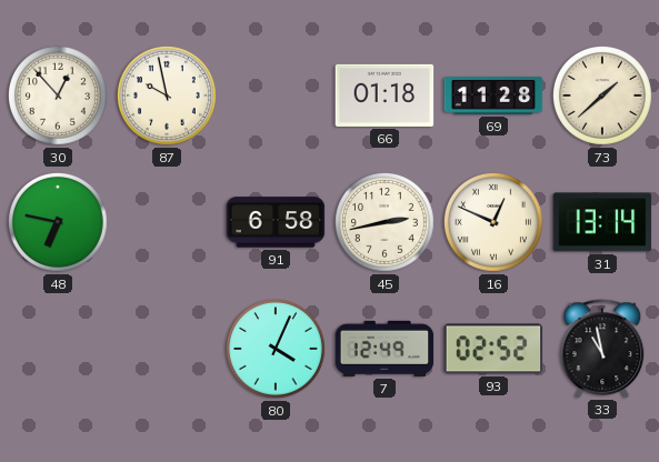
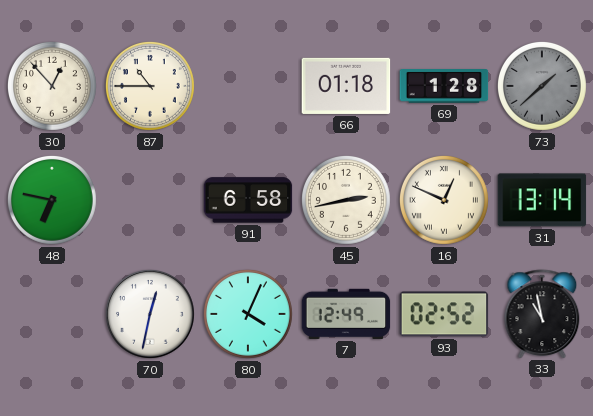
87: 9:58 -> 10:45
69: 11:28 -> 1:28
73 dial: cream -> grey
70: none -> 12:32
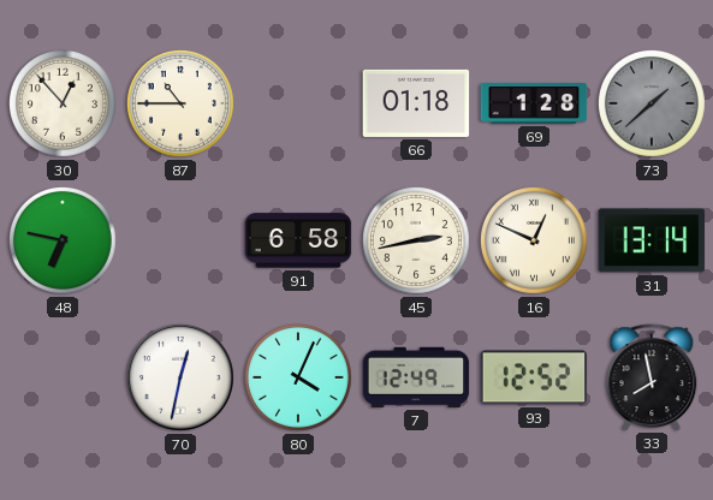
93: 02:52 -> 12:52
33: 10:58 -> 7:58
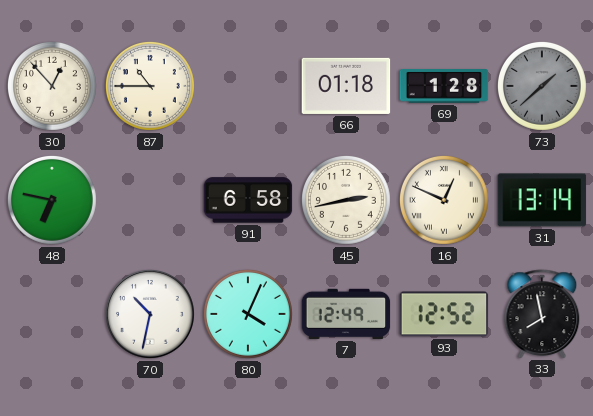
70: 12:32 -> 10:32
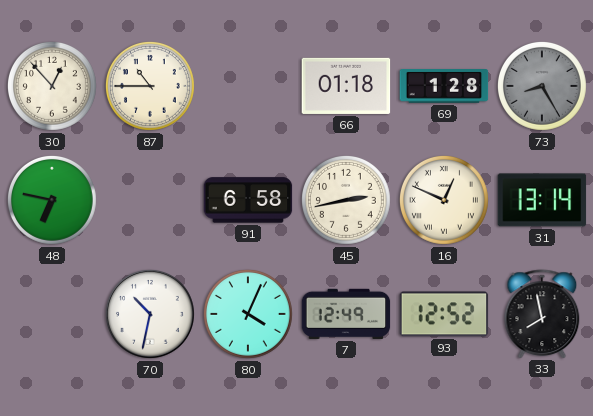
73: 1:38 -> 8:25
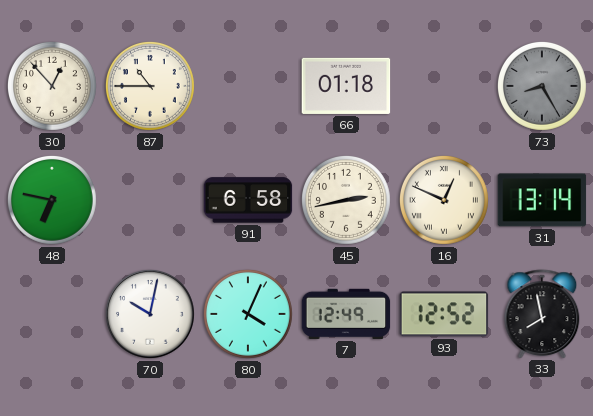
69: 1:28 -> none
70: 10:32 -> 10:02
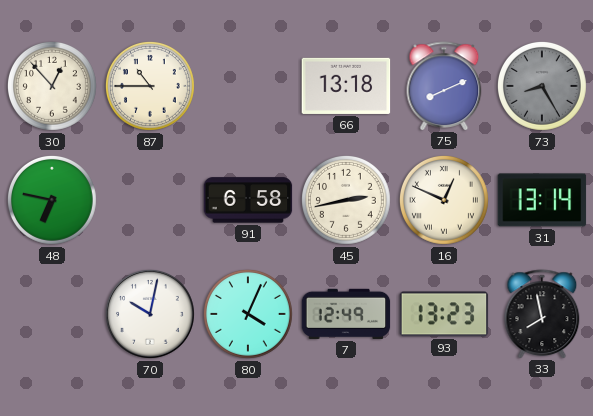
66: 01:18 -> 13:18
75: none -> 8:11
93: 12:52 -> 13:23
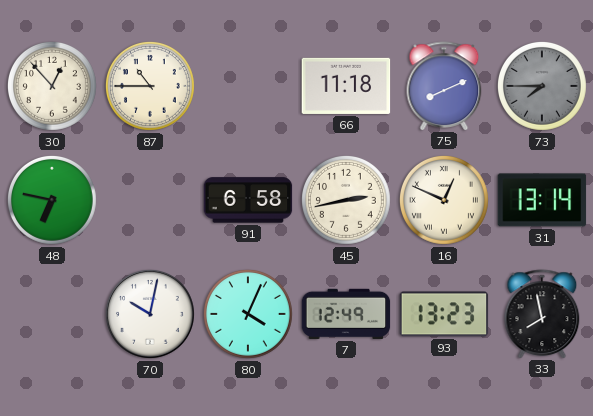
66: 13:18 -> 11:18
73: 8:25 -> 7:45
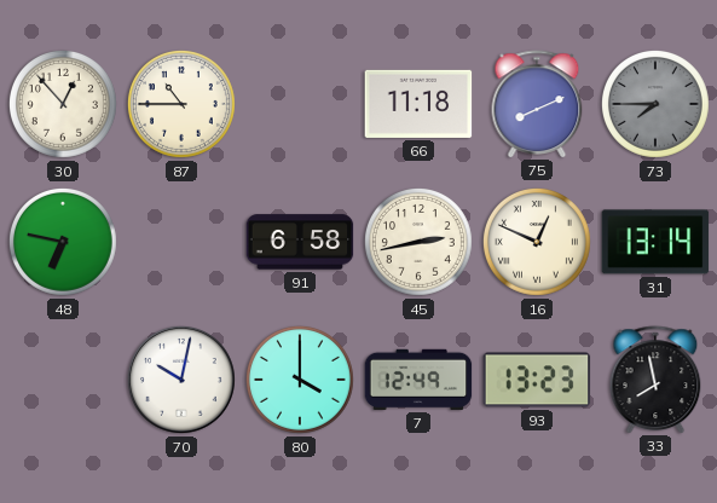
80: 4:04 -> 4:00
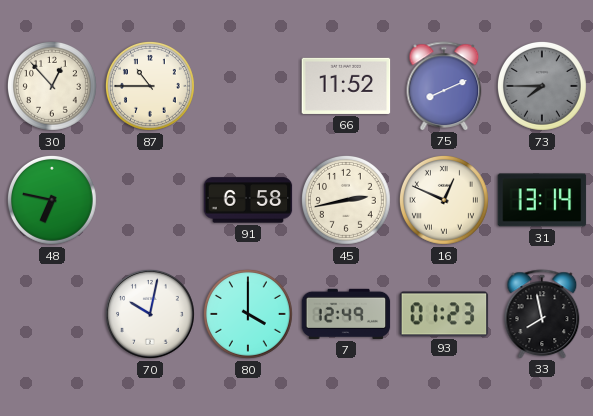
66: 11:18 -> 11:52
93: 13:23 -> 01:23
